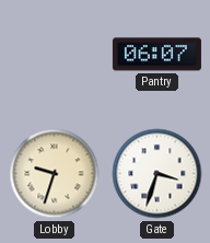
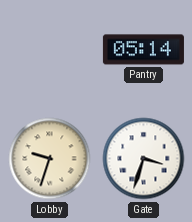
Pantry: 06:07 -> 05:14
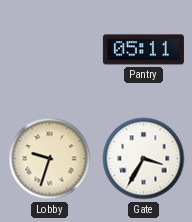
Pantry: 05:14 -> 05:11
Gate: 3:33 -> 3:35
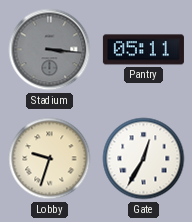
Stadium: none -> 3:16
Gate: 3:35 -> 12:35
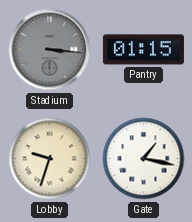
Pantry: 05:11 -> 01:15
Gate: 12:35 -> 1:17
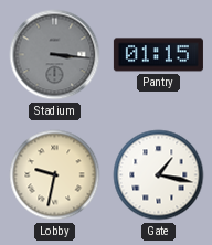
Lobby: 9:33 -> 9:32
